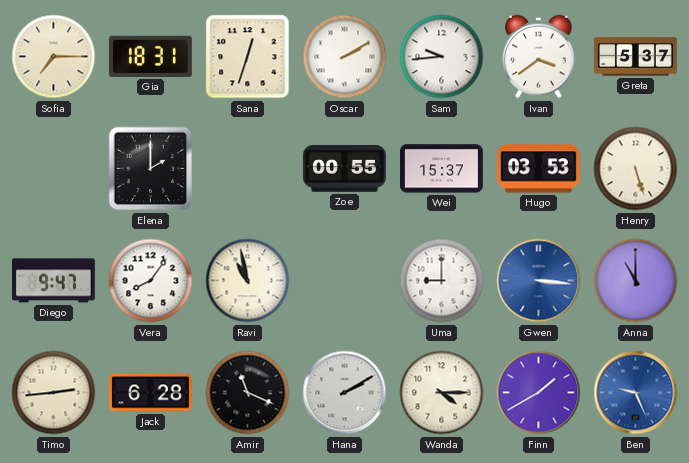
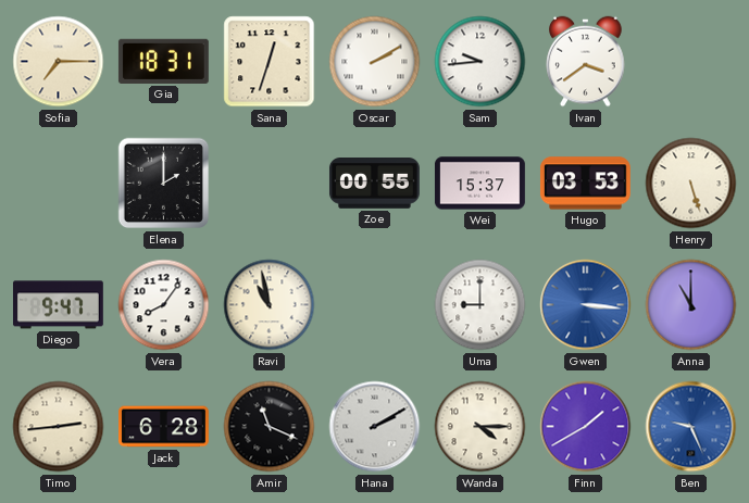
Greta: 5:37 -> none
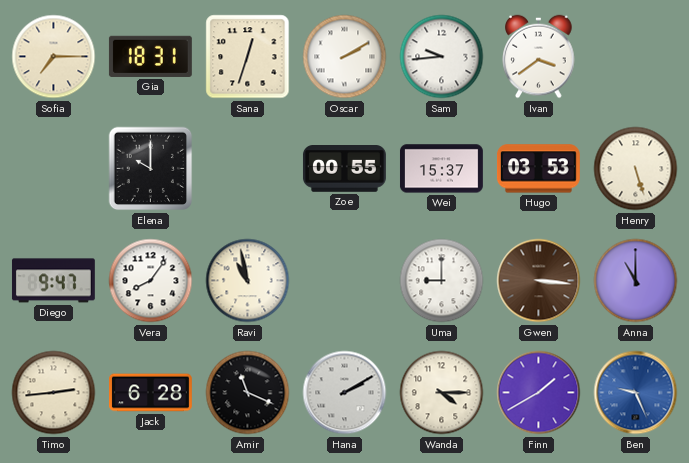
Elena: 2:00 -> 10:00
Gwen dial: blue -> brown
